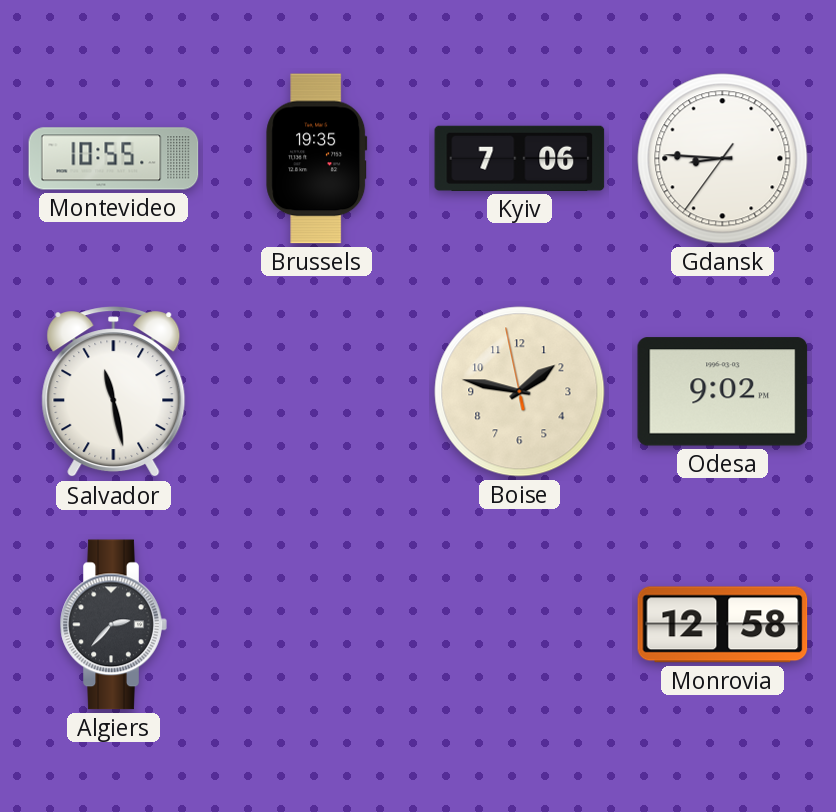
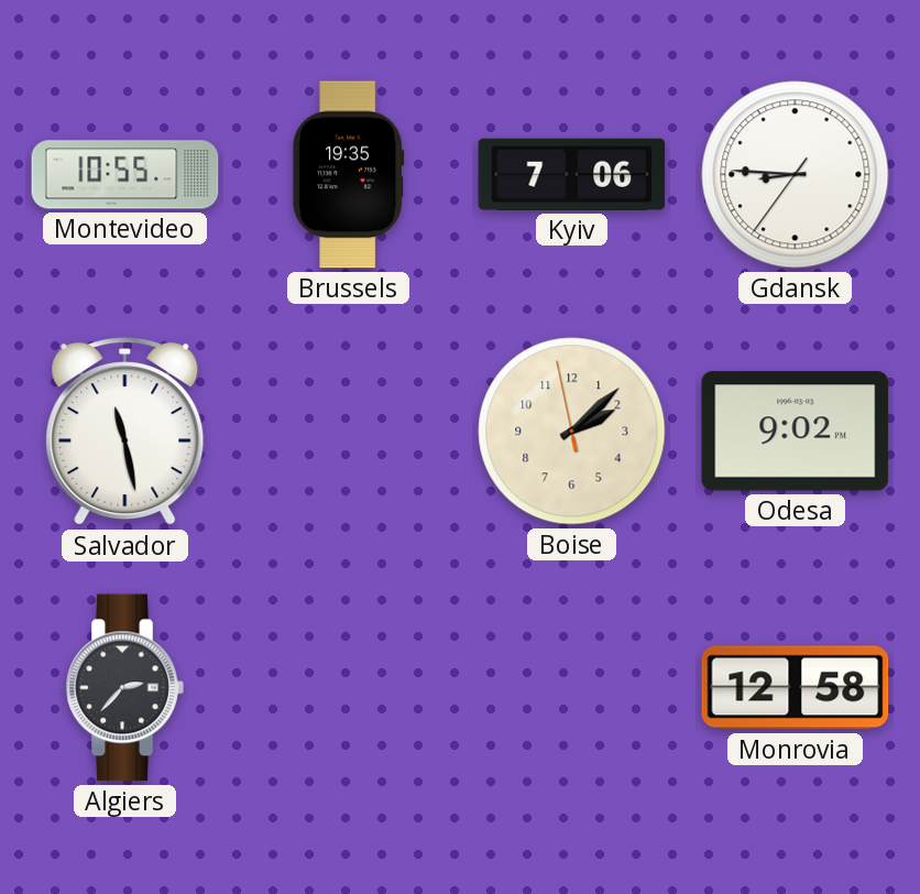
Boise: 1:46 -> 2:07
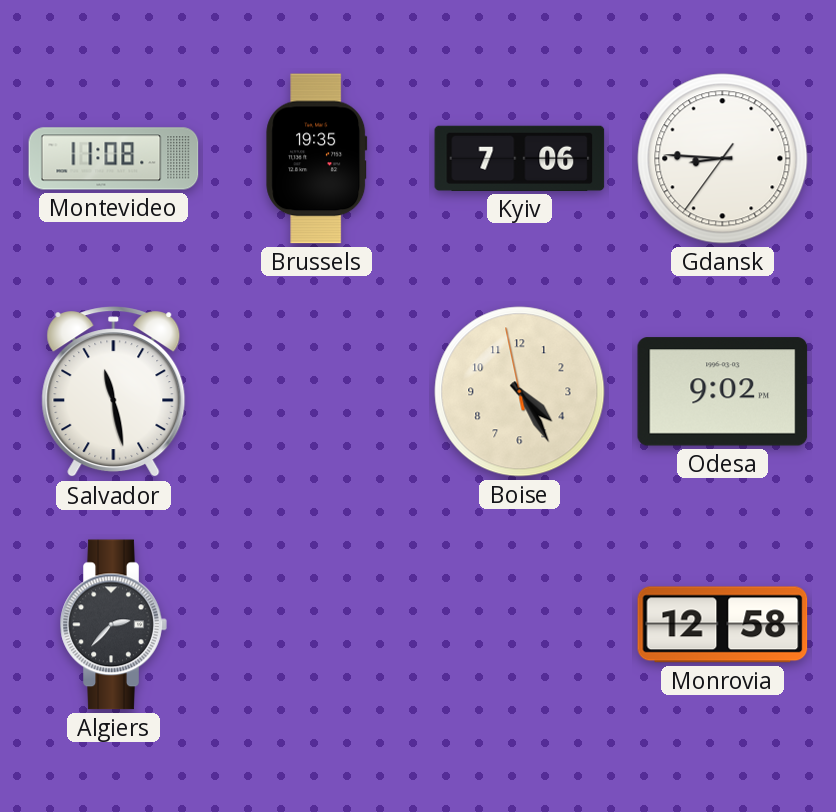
Montevideo: 10:55 -> 11:08
Boise: 2:07 -> 4:24
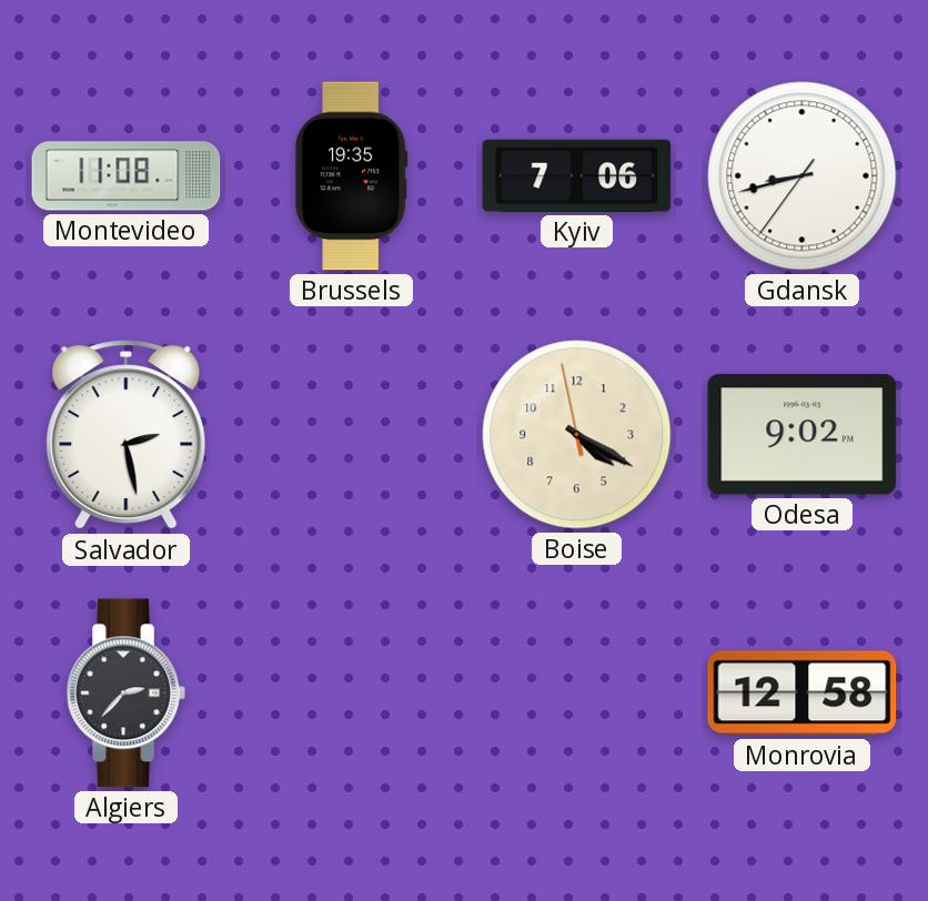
Gdansk: 8:45 -> 8:42
Salvador: 11:28 -> 2:28
Boise: 4:24 -> 4:19
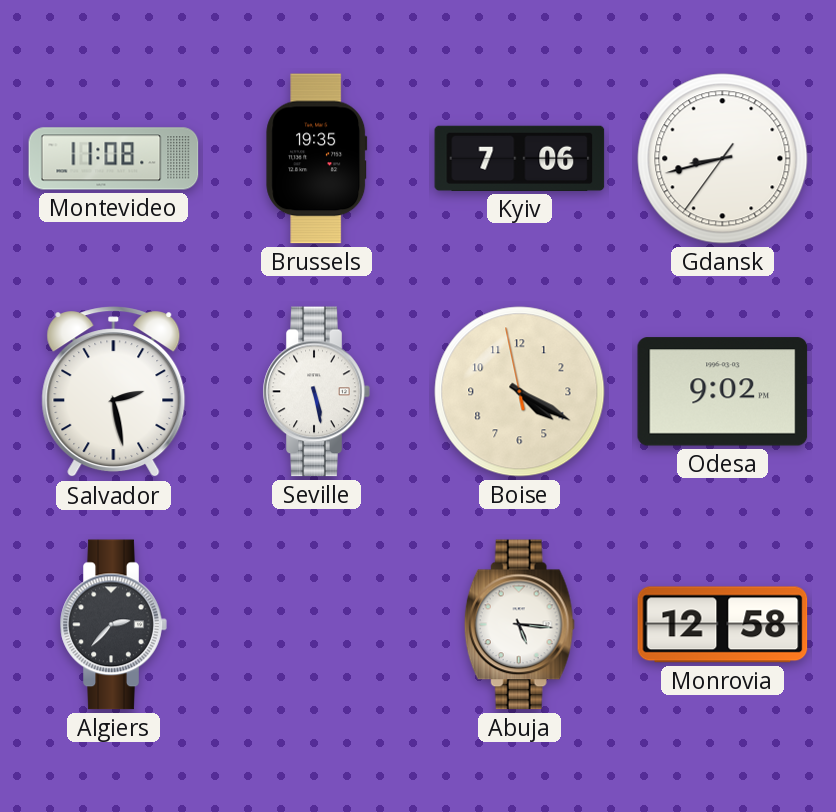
Seville: none -> 5:28
Abuja: none -> 5:16
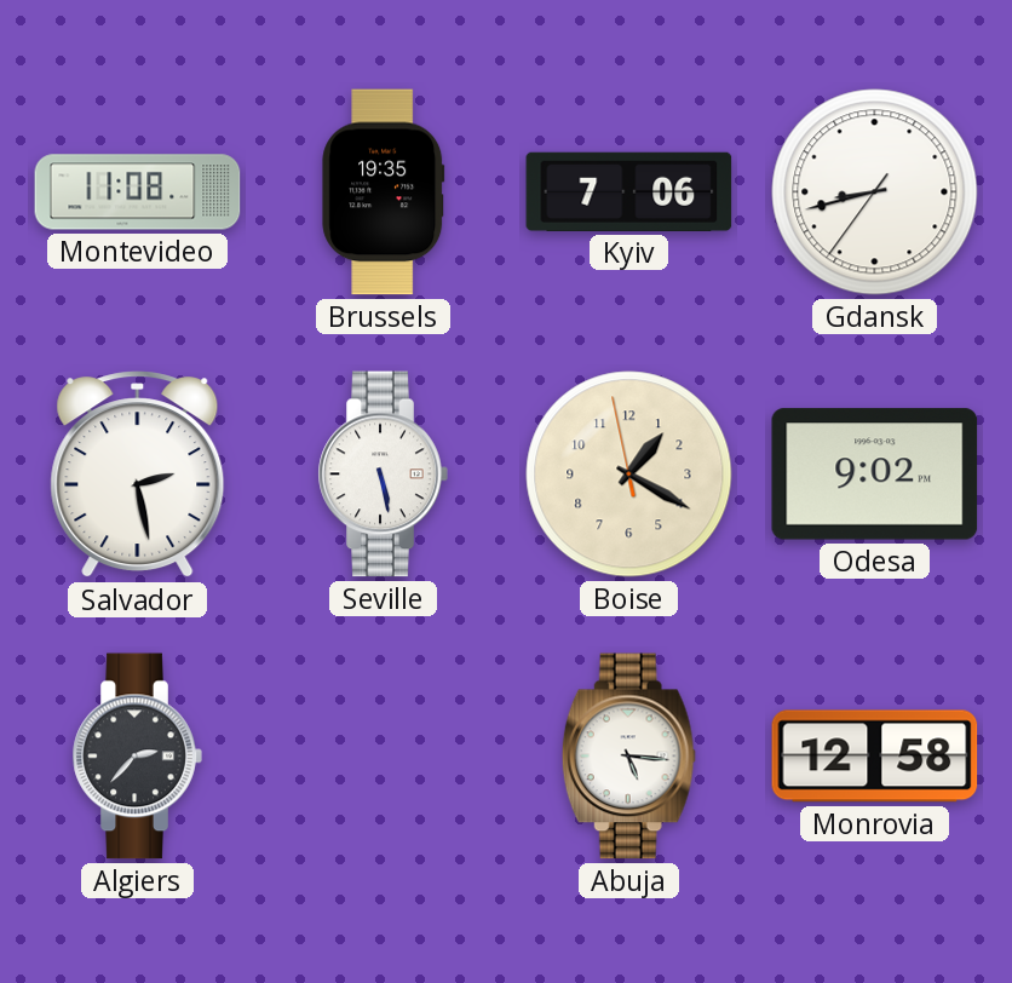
Boise: 4:19 -> 1:19
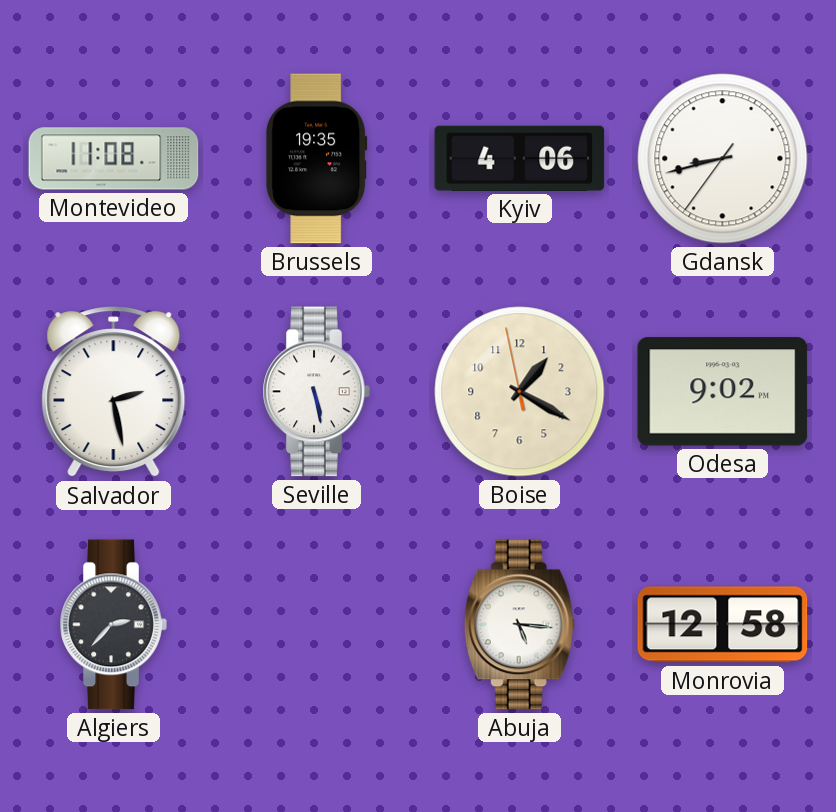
Kyiv: 7:06 -> 4:06
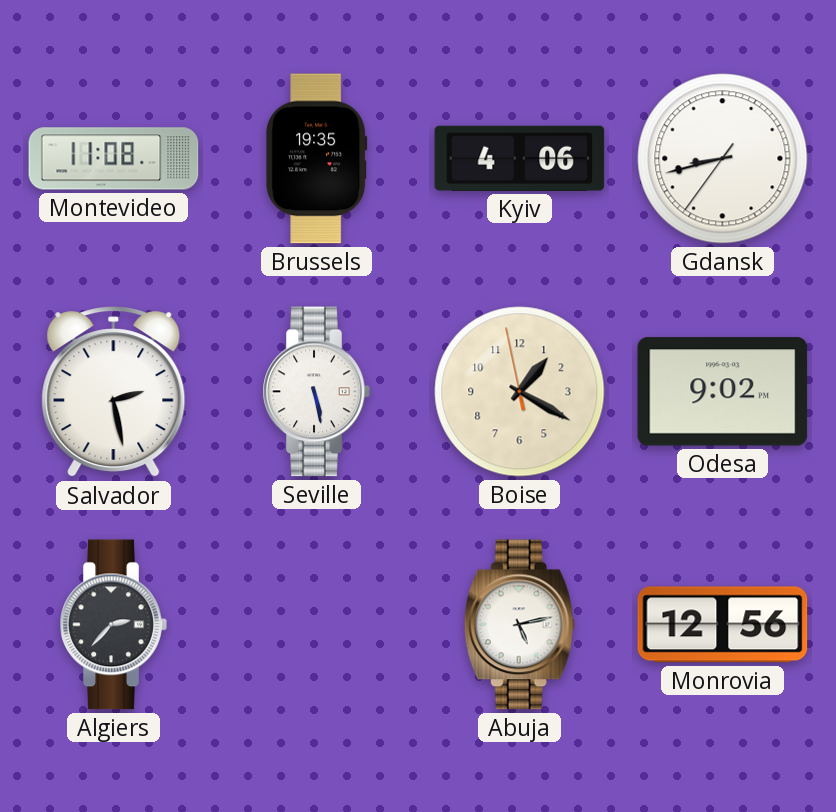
Abuja: 5:16 -> 5:13
Monrovia: 12:58 -> 12:56
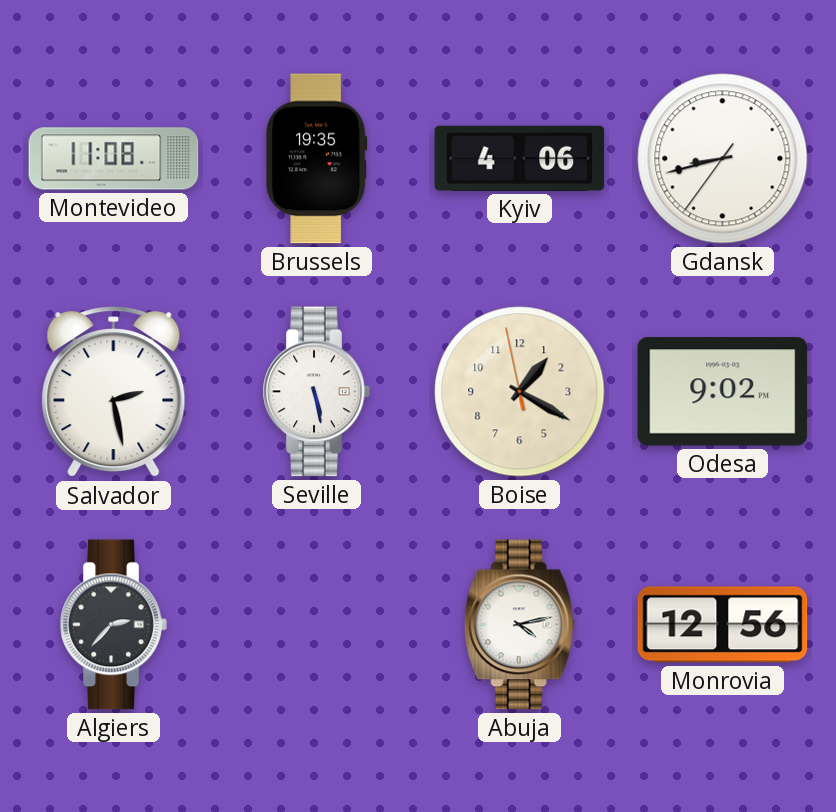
Abuja: 5:13 -> 4:13
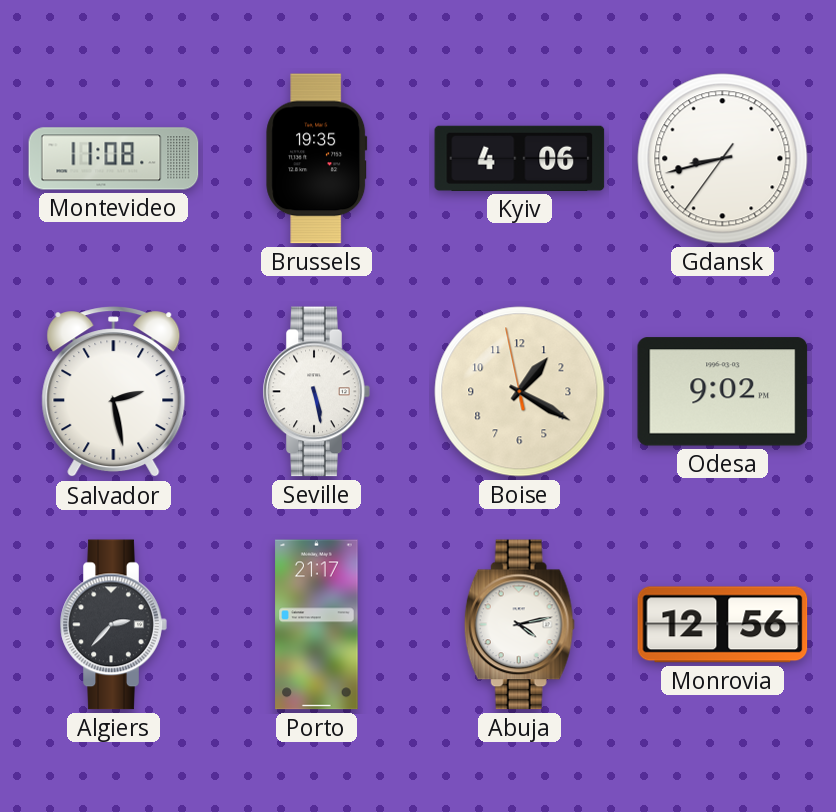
Porto: none -> 21:17
